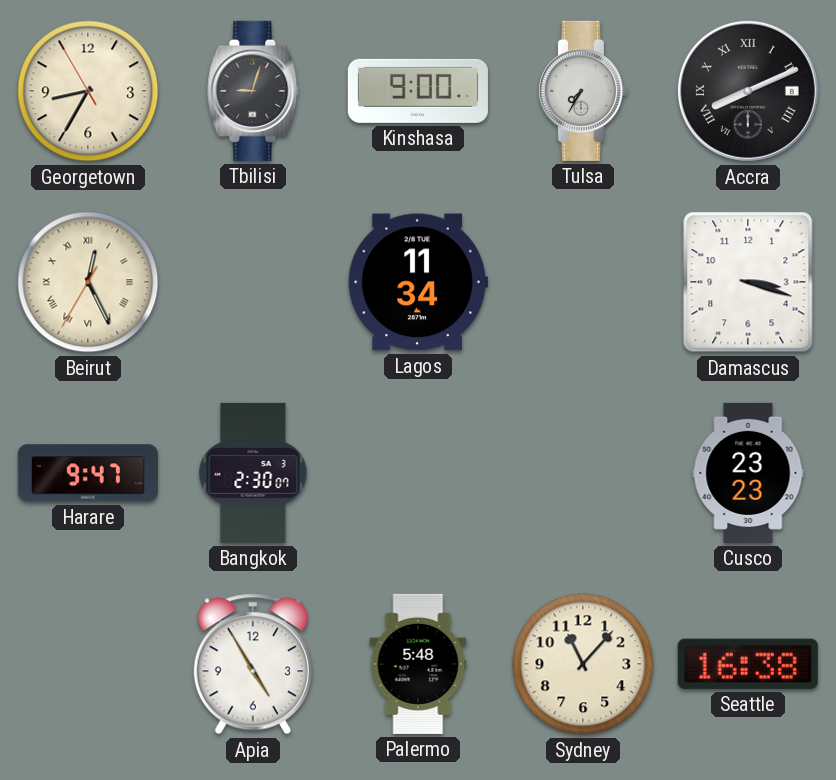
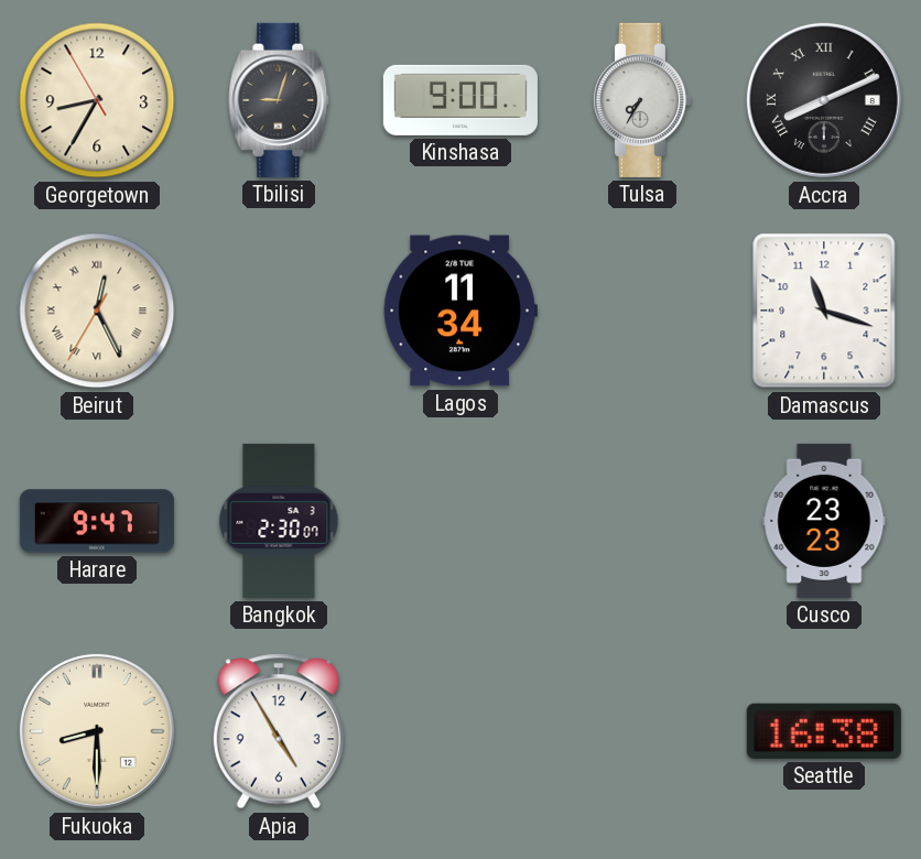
Damascus: 3:18 -> 11:18
Fukuoka: none -> 8:30
Palermo: 5:48 -> none
Sydney: 11:07 -> none
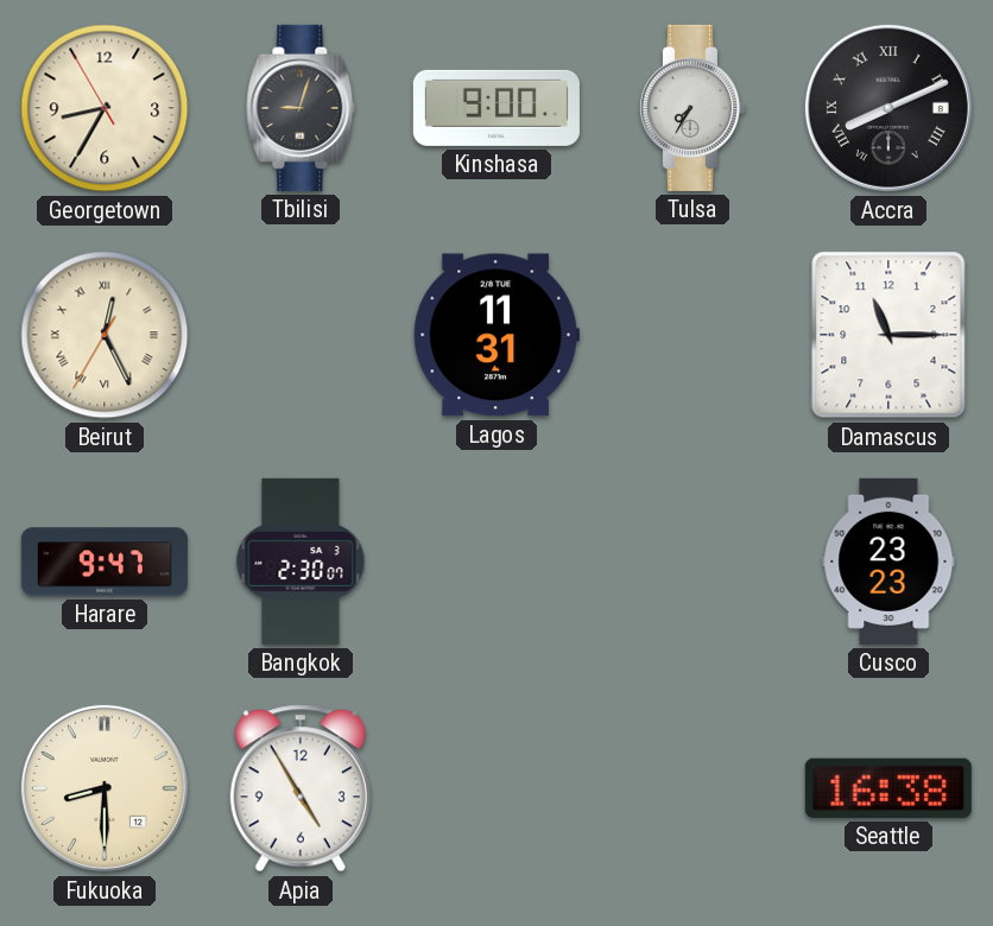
Lagos: 11:34 -> 11:31
Damascus: 11:18 -> 11:15
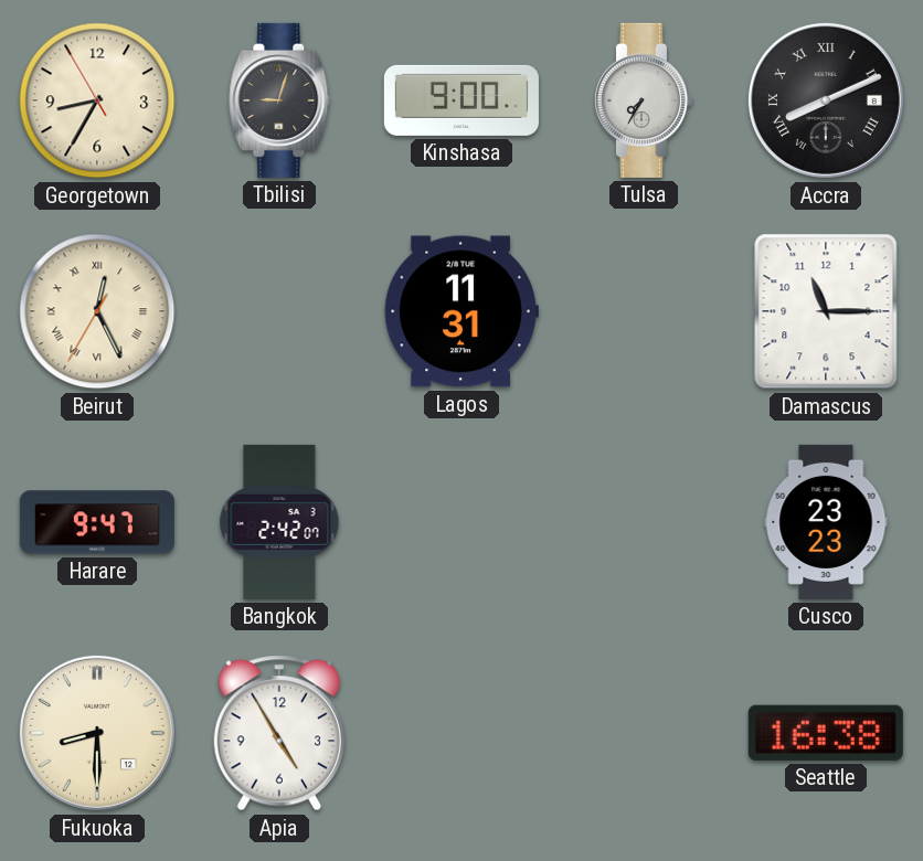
Bangkok: 2:30 -> 2:42
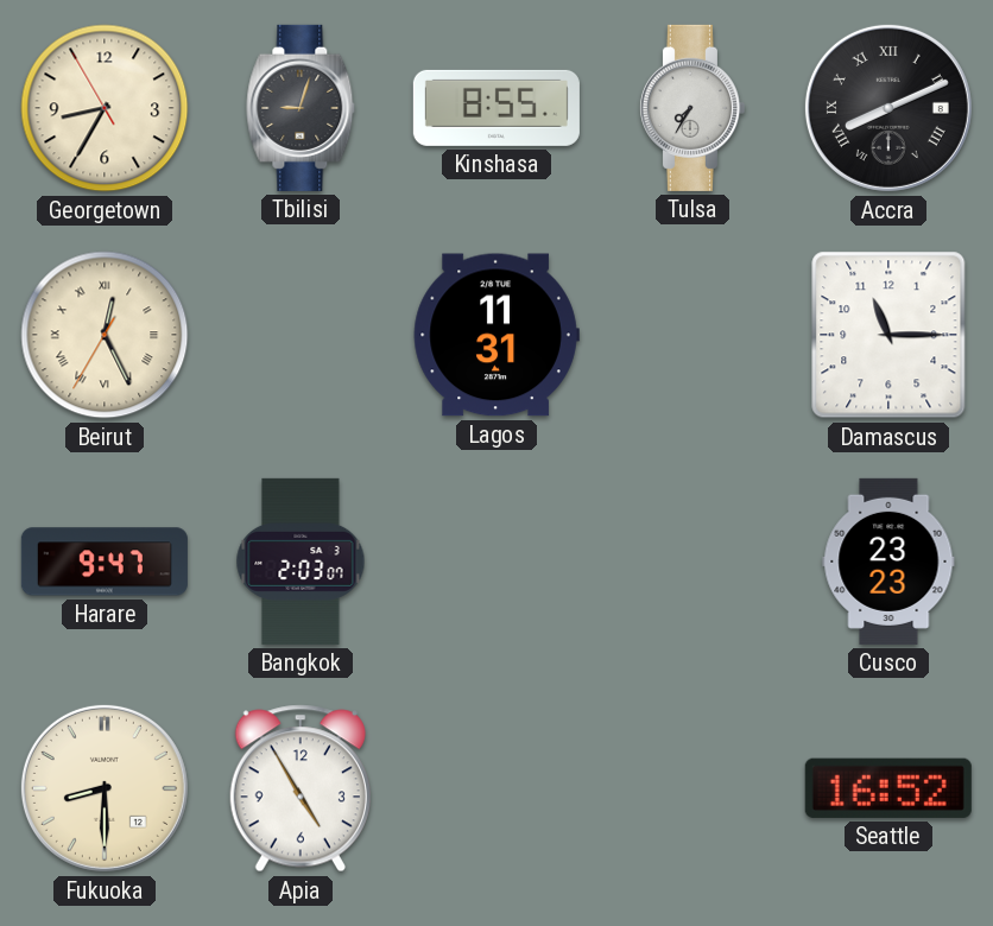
Kinshasa: 9:00 -> 8:55
Bangkok: 2:42 -> 2:03
Seattle: 16:38 -> 16:52
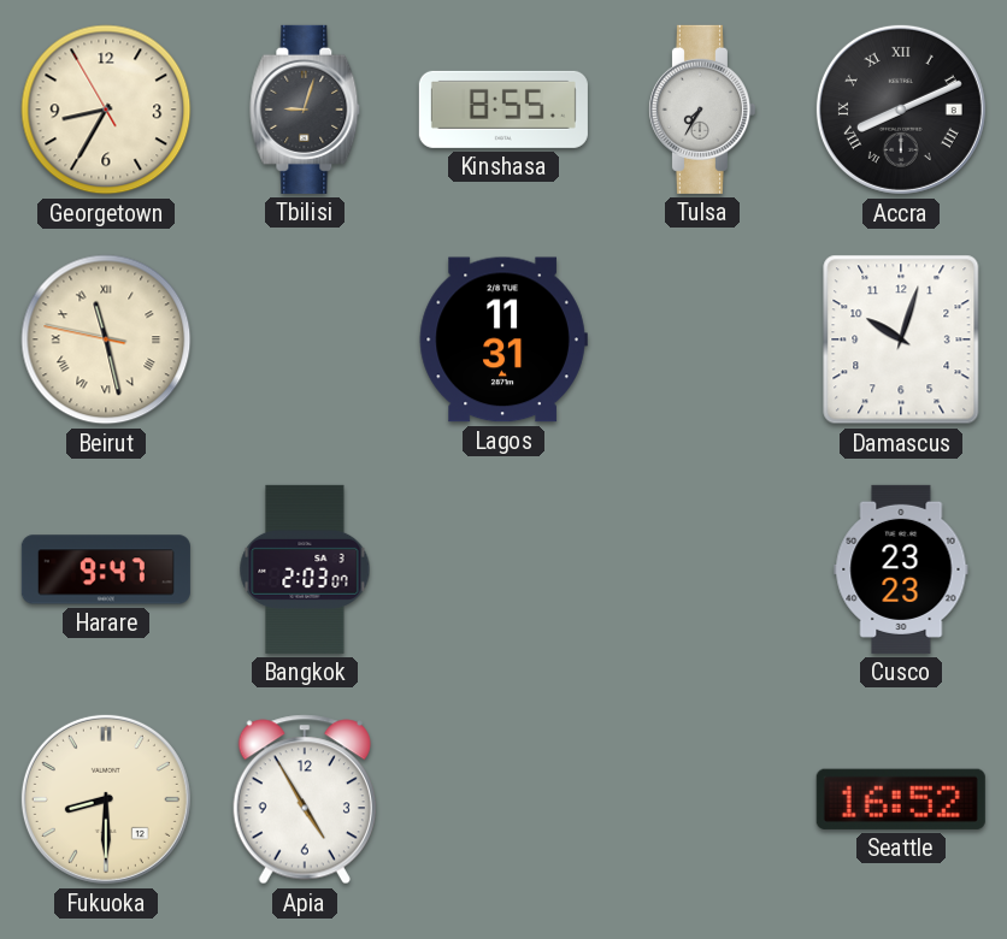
Beirut: 12:25 -> 11:27
Damascus: 11:15 -> 10:03
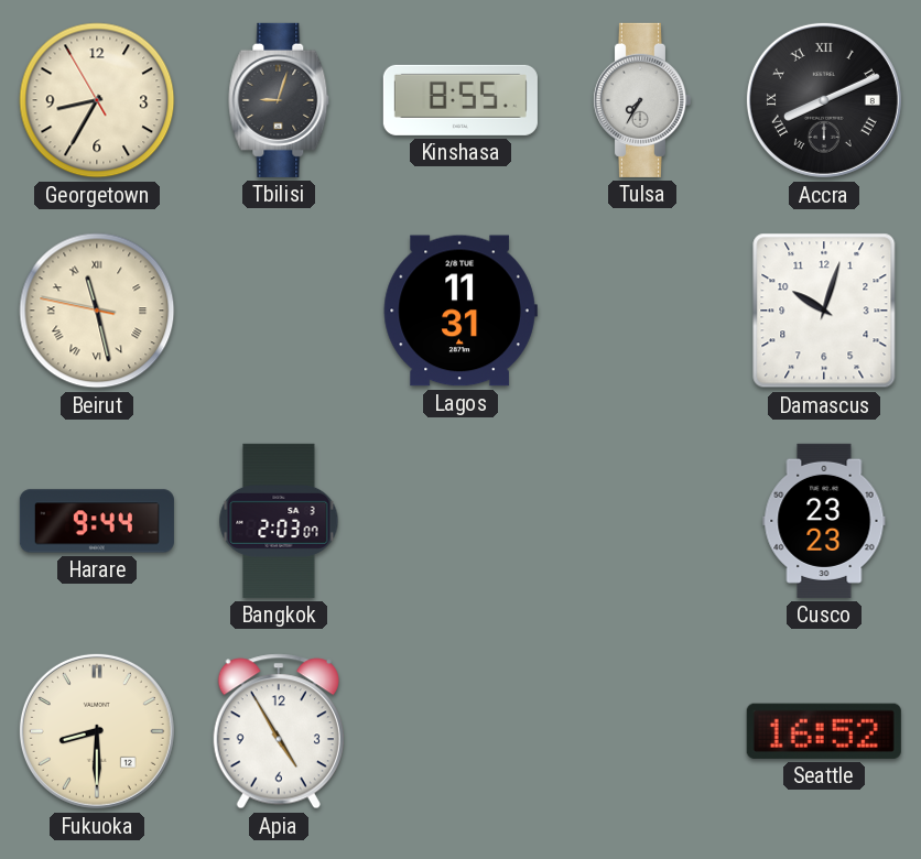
Harare: 9:47 -> 9:44
